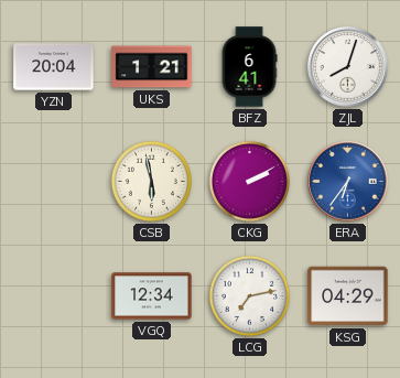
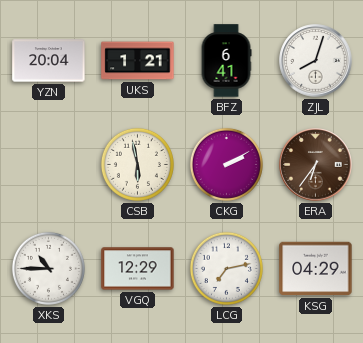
ERA dial: blue -> brown
XKS: none -> 10:45
VGQ: 12:34 -> 12:29
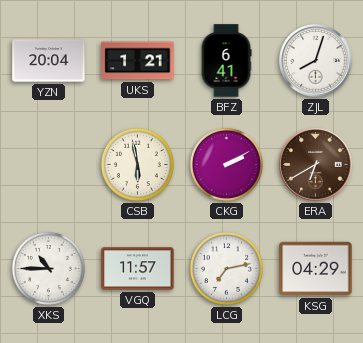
ERA: 6:36 -> 6:40
VGQ: 12:29 -> 11:57
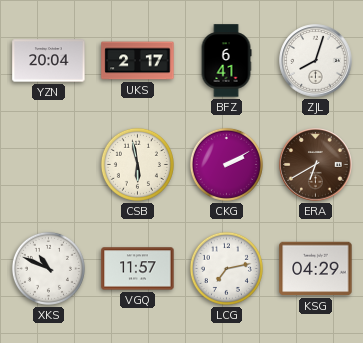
UKS: 1:21 -> 2:17
XKS: 10:45 -> 10:49
